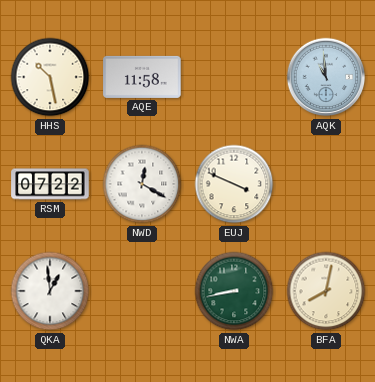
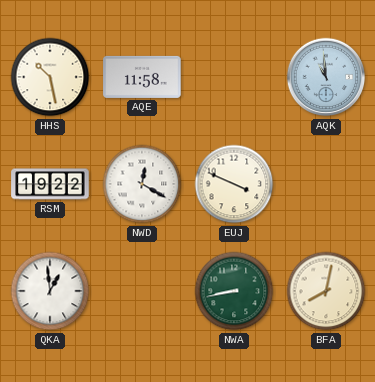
RSM: 07:22 -> 19:22
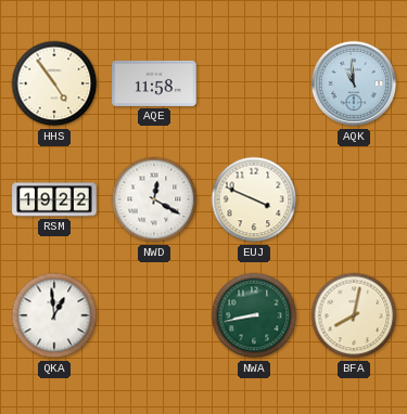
HHS: 10:28 -> 4:54
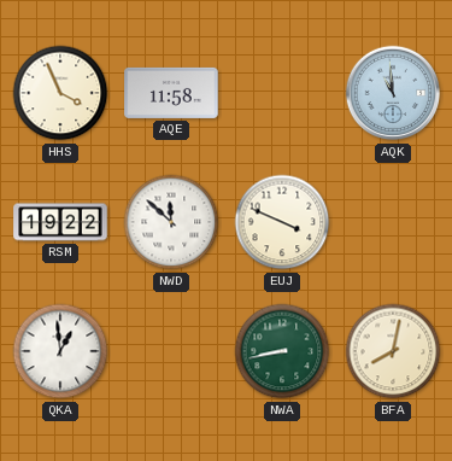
HHS: 4:54 -> 3:56
NWD: 12:20 -> 11:52
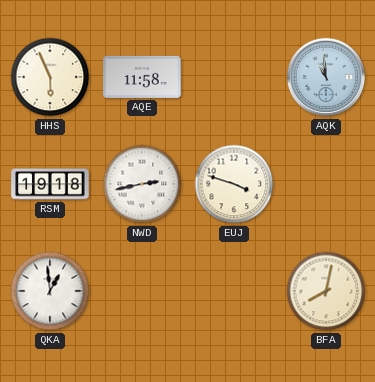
HHS: 3:56 -> 5:56
RSM: 19:22 -> 19:18
NWD: 11:52 -> 2:43
EUJ: 3:49 -> 3:48
NWA: 8:43 -> none
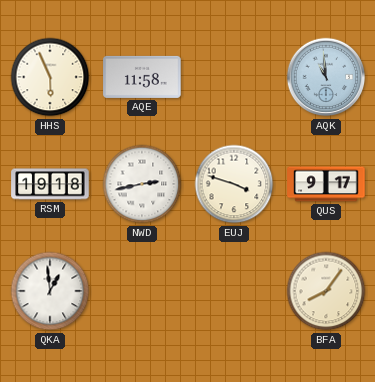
QUS: none -> 9:17
BFA: 8:02 -> 8:06
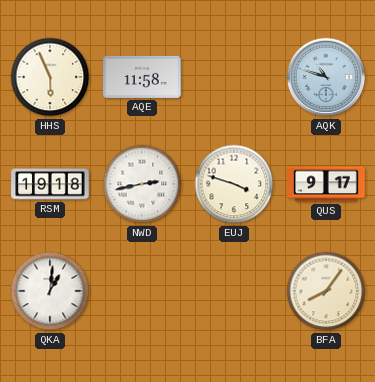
AQK: 10:59 -> 10:48
QKA: 12:59 -> 1:01
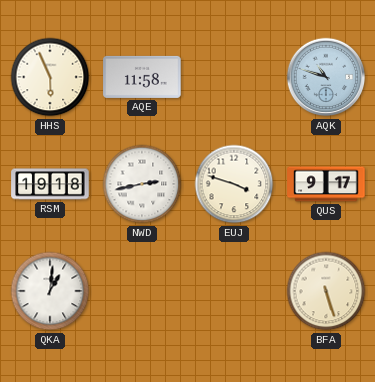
BFA: 8:06 -> 5:27
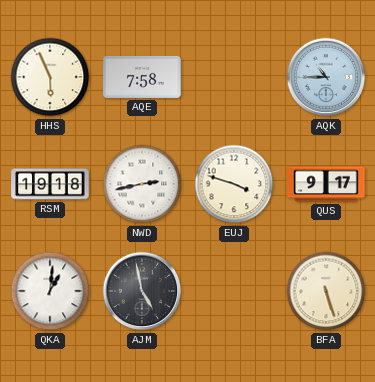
AQE: 11:58 -> 7:58
AQK: 10:48 -> 10:45
AJM: none -> 4:58
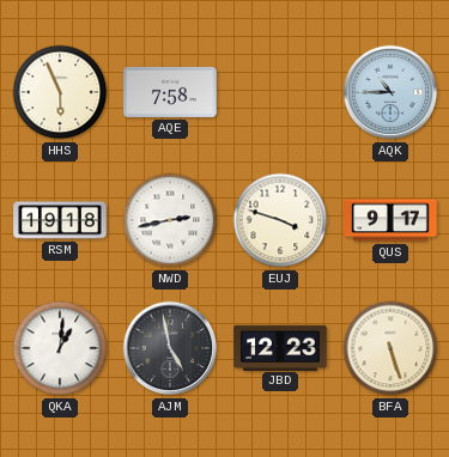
JBD: none -> 12:23
